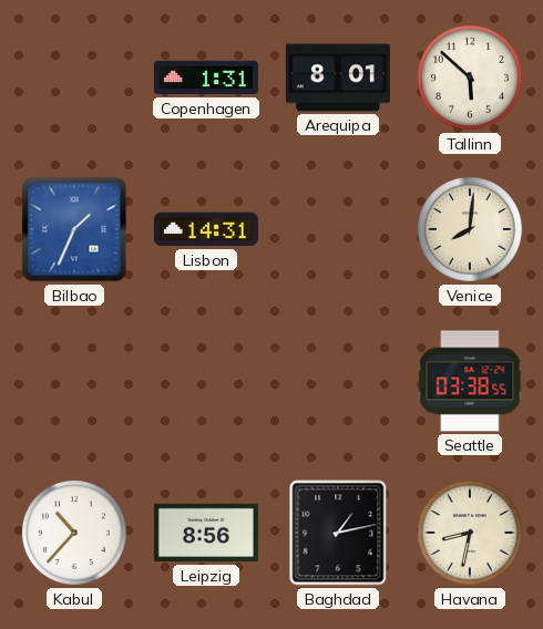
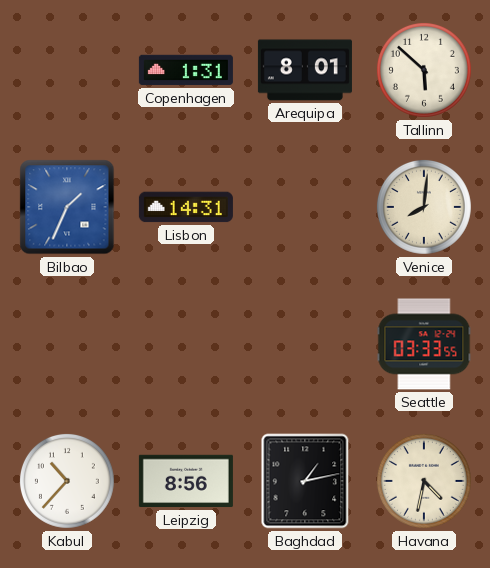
Seattle: 03:38 -> 03:33
Havana: 8:32 -> 4:32
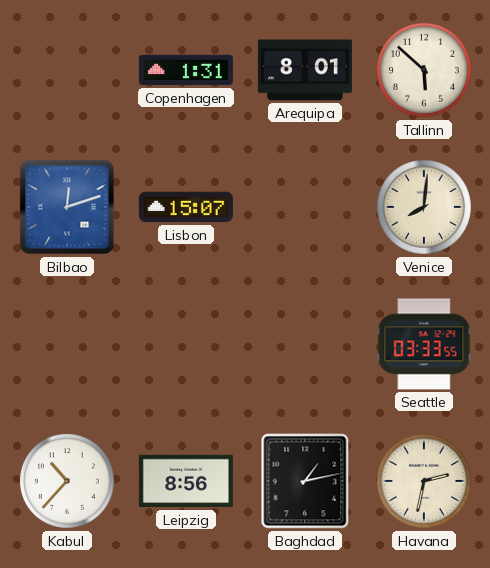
Bilbao: 1:34 -> 12:12
Lisbon: 14:31 -> 15:07
Havana: 4:32 -> 2:32
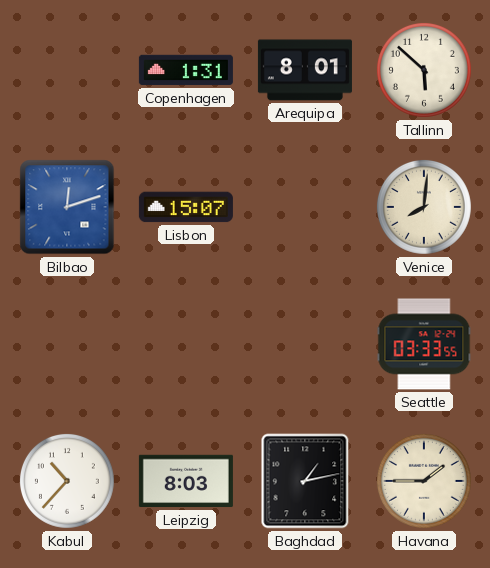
Leipzig: 8:56 -> 8:03
Havana: 2:32 -> 1:45
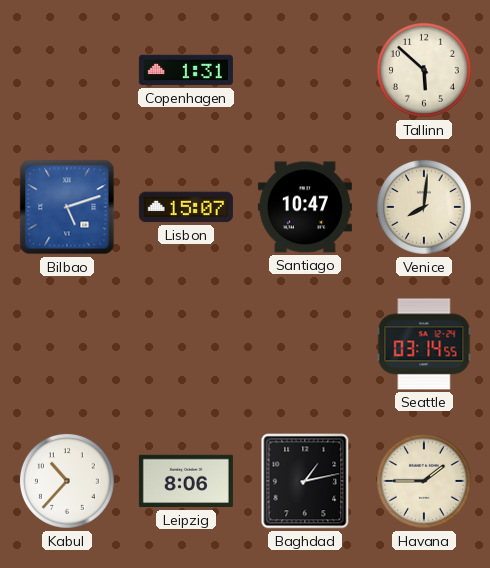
Arequipa: 8:01 -> none
Bilbao: 12:12 -> 5:12
Santiago: none -> 10:47
Seattle: 03:33 -> 03:14
Leipzig: 8:03 -> 8:06
